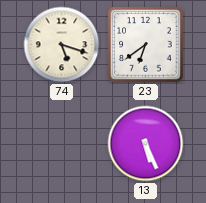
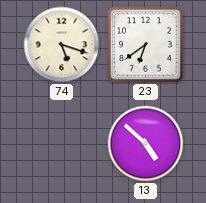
13: 5:26 -> 4:52
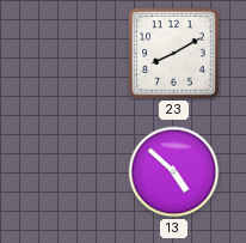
74: 5:18 -> none
23: 6:39 -> 8:10
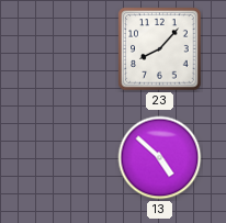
23: 8:10 -> 8:07
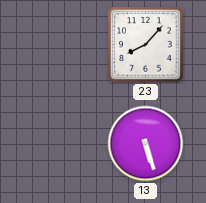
13: 4:52 -> 5:27
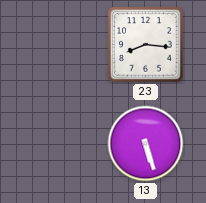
23: 8:07 -> 8:16
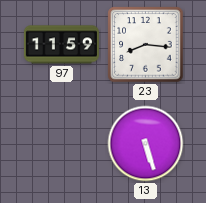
97: none -> 11:59
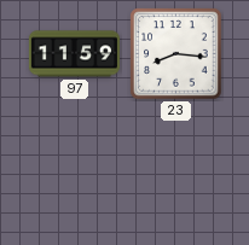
13: 5:27 -> none
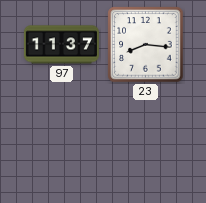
97: 11:59 -> 11:37
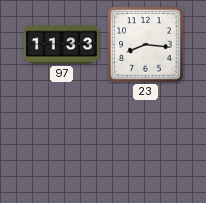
97: 11:37 -> 11:33
